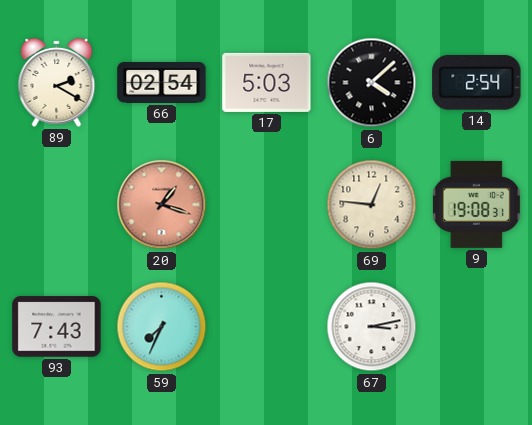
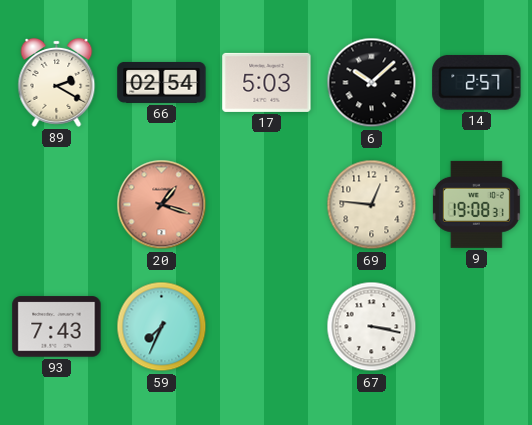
6: 4:08 -> 10:08
14: 2:54 -> 2:57
67: 3:13 -> 3:17
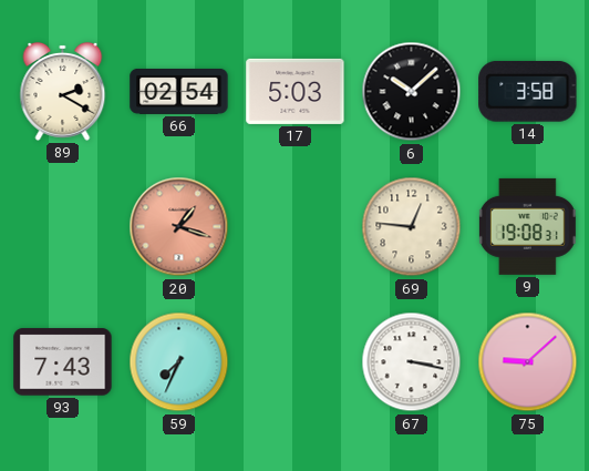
14: 2:57 -> 3:58
75: none -> 9:08
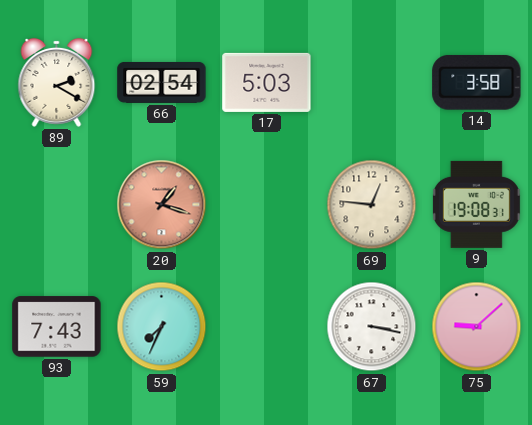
6: 10:08 -> none
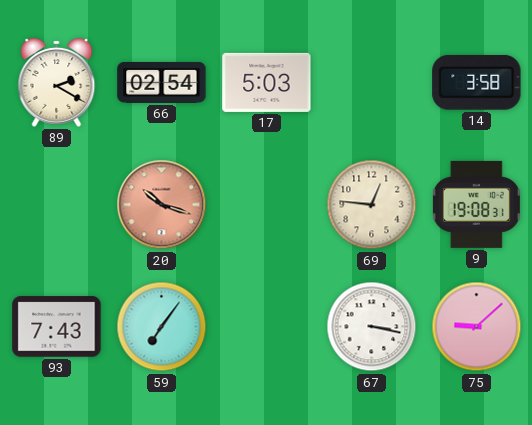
20: 1:18 -> 10:18
59: 7:34 -> 7:06
